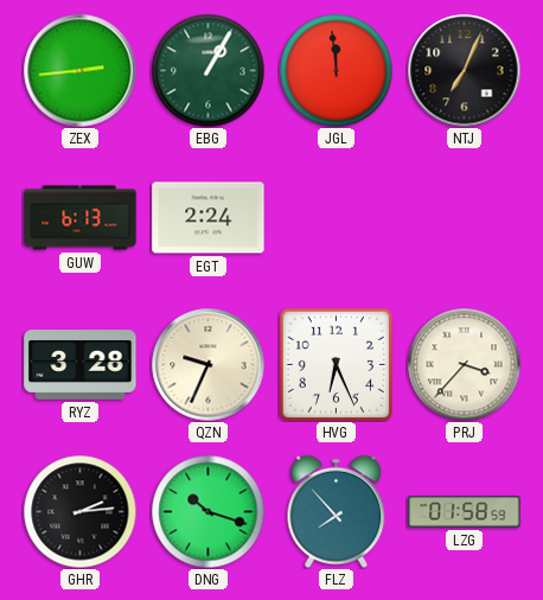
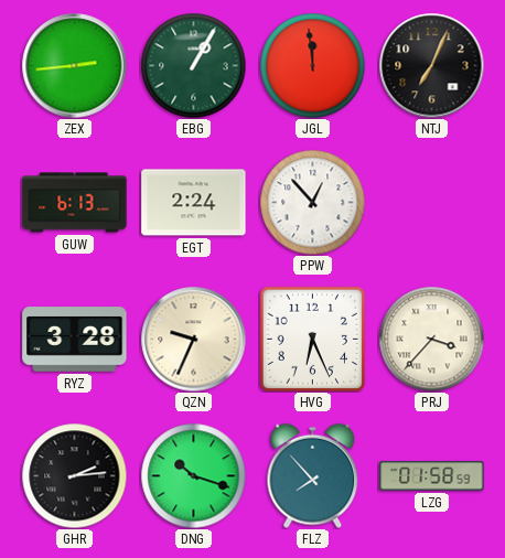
PPW: none -> 12:53
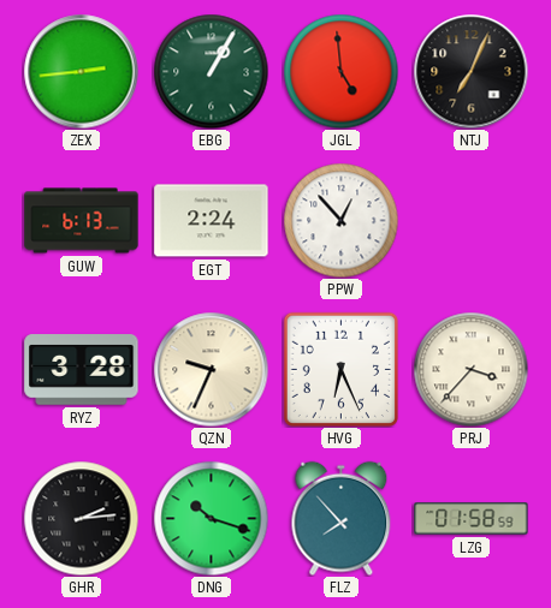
JGL: 11:59 -> 4:59
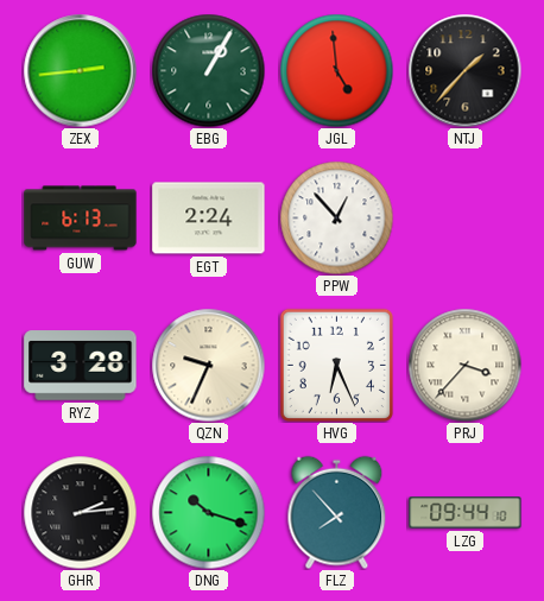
NTJ: 7:04 -> 1:37
LZG: 01:58 -> 09:44
